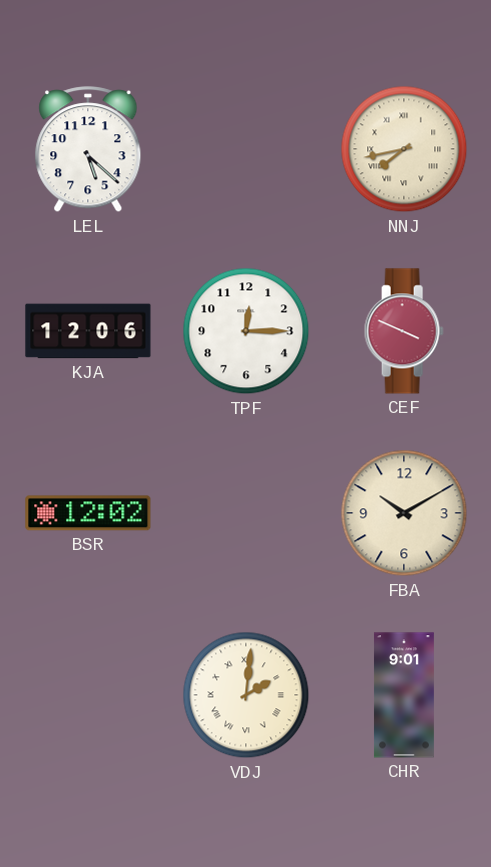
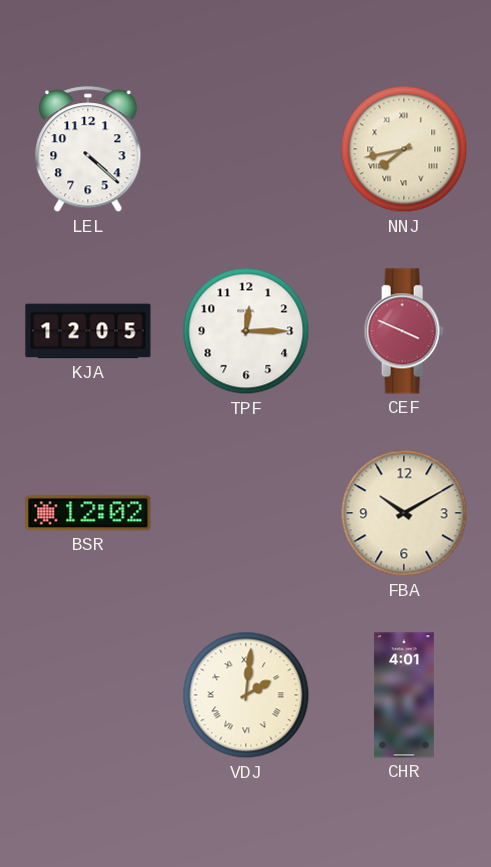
LEL: 5:22 -> 4:22
KJA: 12:06 -> 12:05
CHR: 9:01 -> 4:01
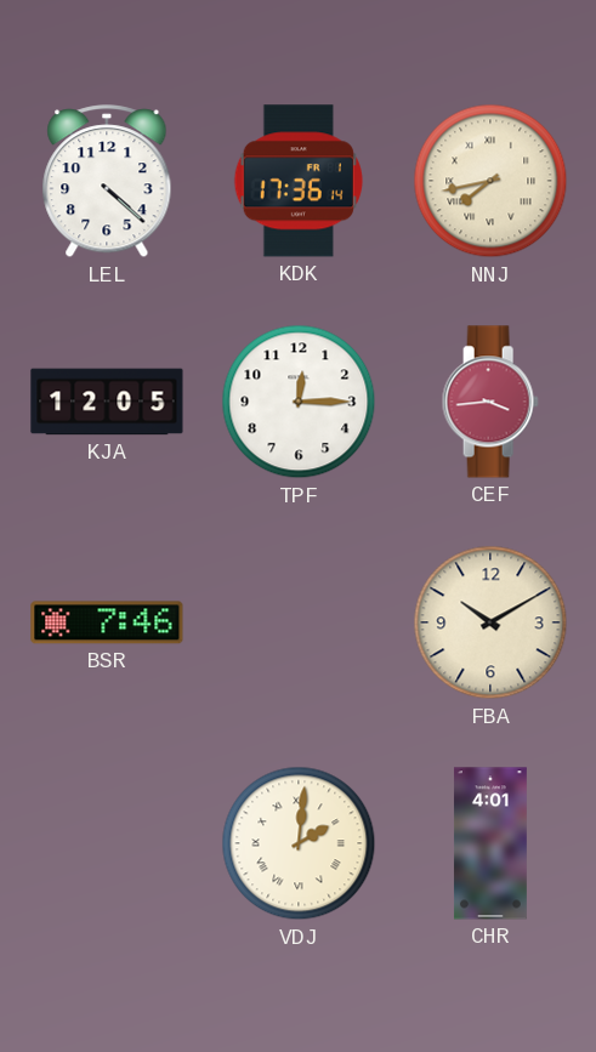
KDK: none -> 17:36
CEF: 3:49 -> 3:44
BSR: 12:02 -> 7:46
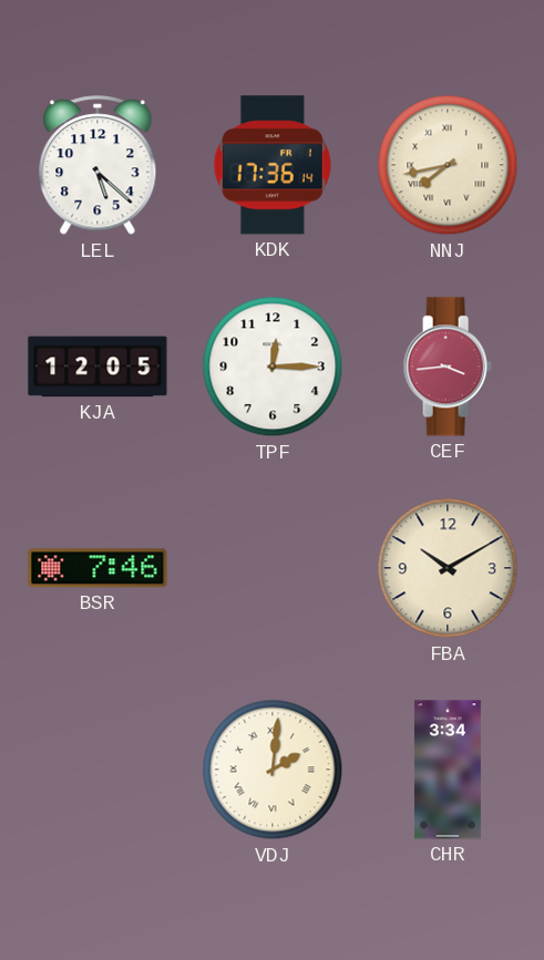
LEL: 4:22 -> 5:22
CHR: 4:01 -> 3:34
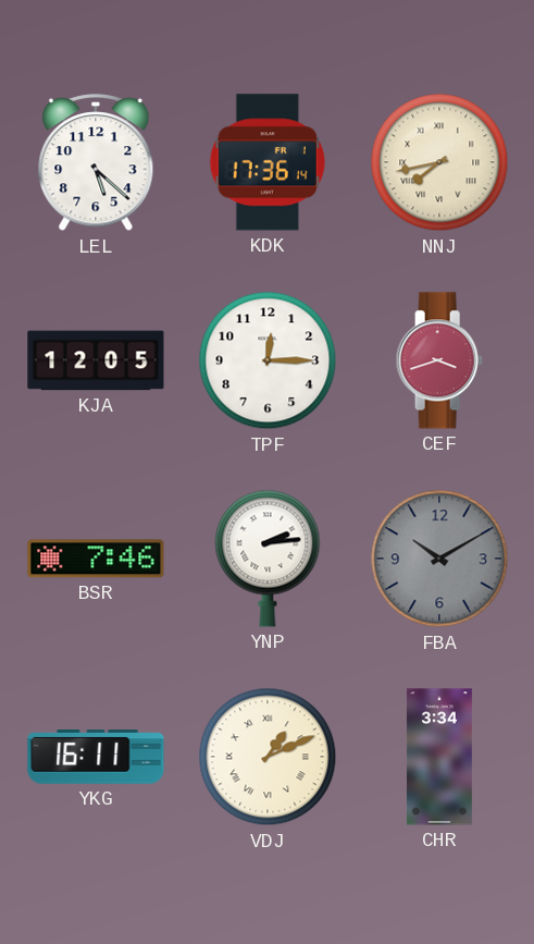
CEF: 3:44 -> 3:42
YNP: none -> 2:14
FBA dial: cream -> grey
YKG: none -> 16:11
VDJ: 2:01 -> 1:11
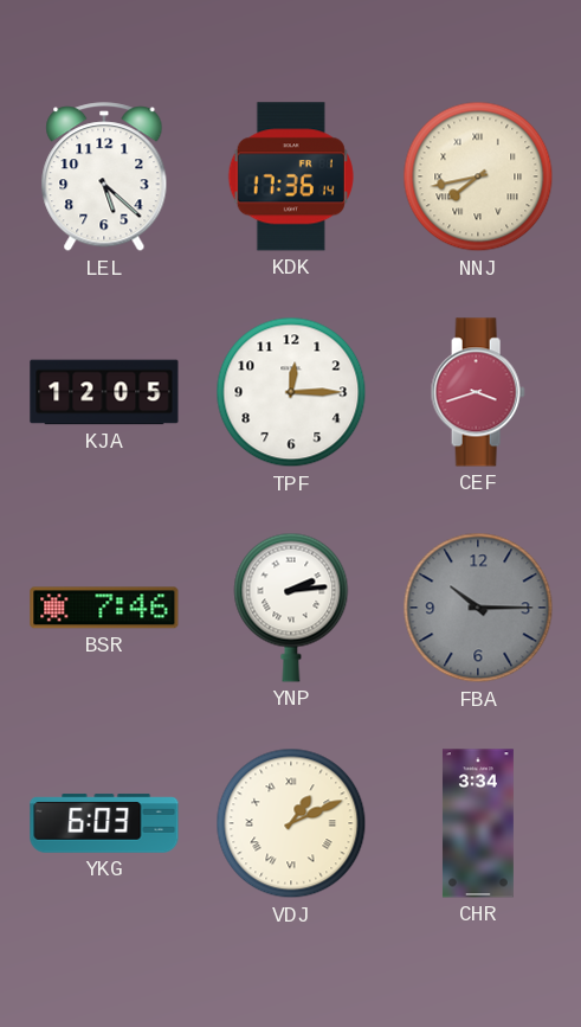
FBA: 10:10 -> 10:15
YKG: 16:11 -> 6:03
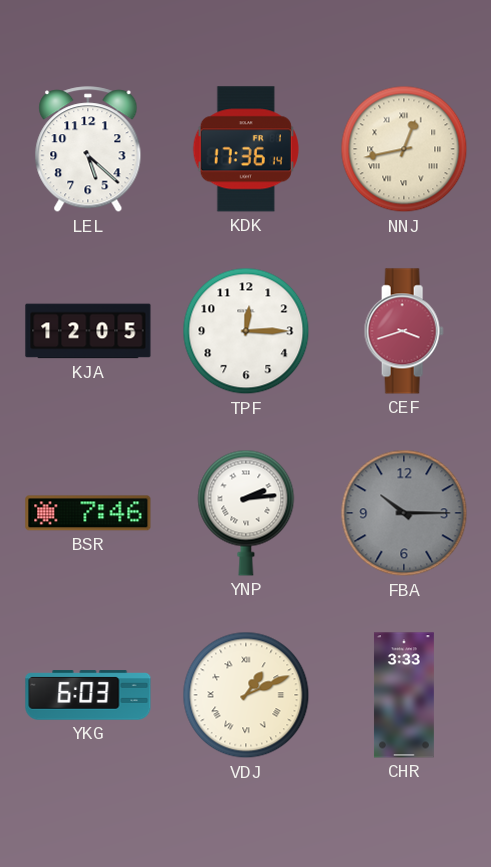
NNJ: 7:43 -> 12:43
CHR: 3:34 -> 3:33
